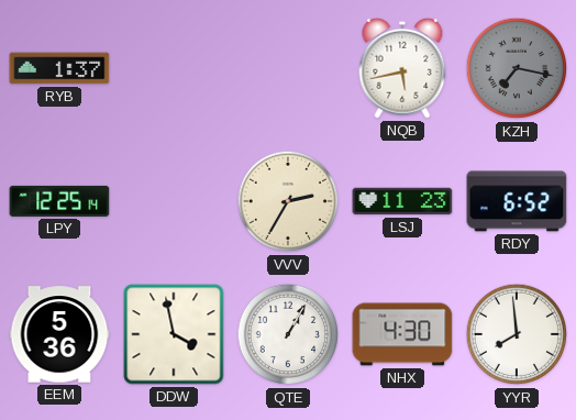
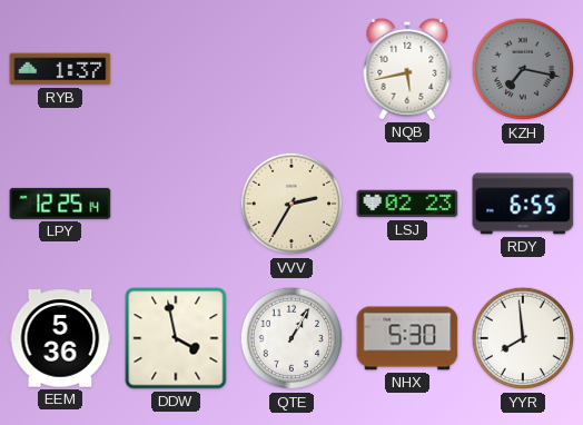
LSJ: 11:23 -> 02:23
RDY: 6:52 -> 6:55
NHX: 4:30 -> 5:30
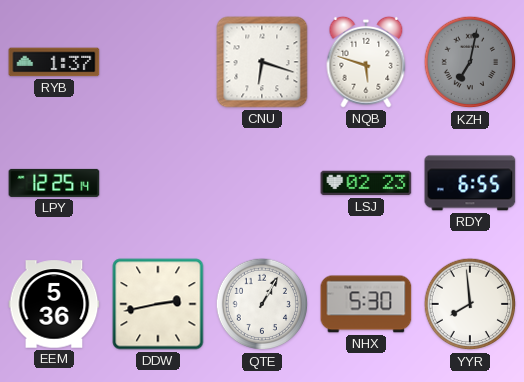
CNU: none -> 6:18
NQB: 5:43 -> 5:48
KZH: 7:17 -> 7:02
VVV: 2:35 -> none
DDW: 3:58 -> 2:43
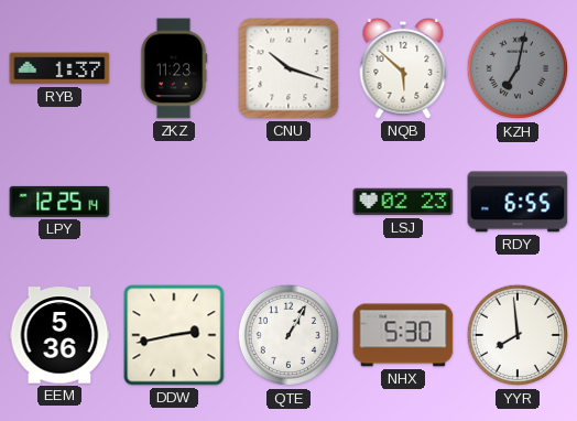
ZKZ: none -> 11:23
CNU: 6:18 -> 10:18
NQB: 5:48 -> 5:52
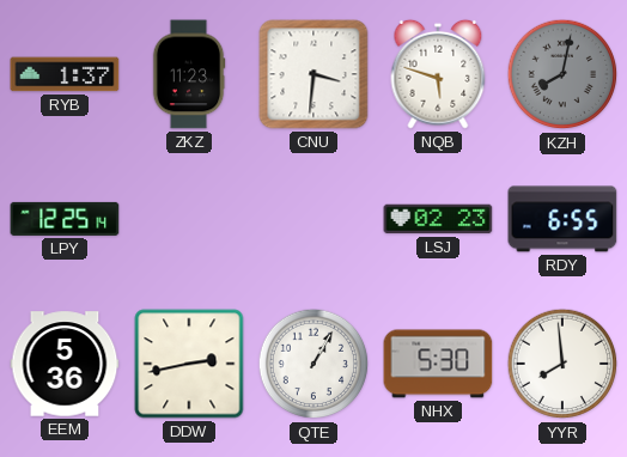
CNU: 10:18 -> 3:31
NQB: 5:52 -> 5:48
KZH: 7:02 -> 8:02
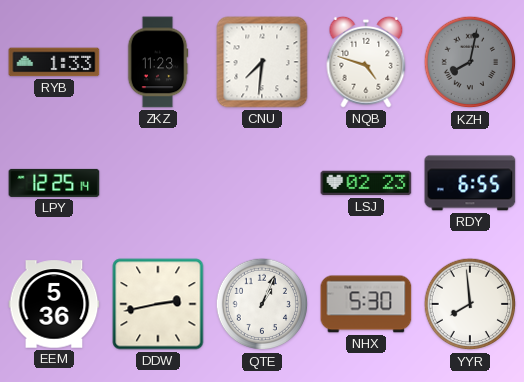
RYB: 1:37 -> 1:33
CNU: 3:31 -> 7:31
NQB: 5:48 -> 4:48
QTE: 1:05 -> 1:04
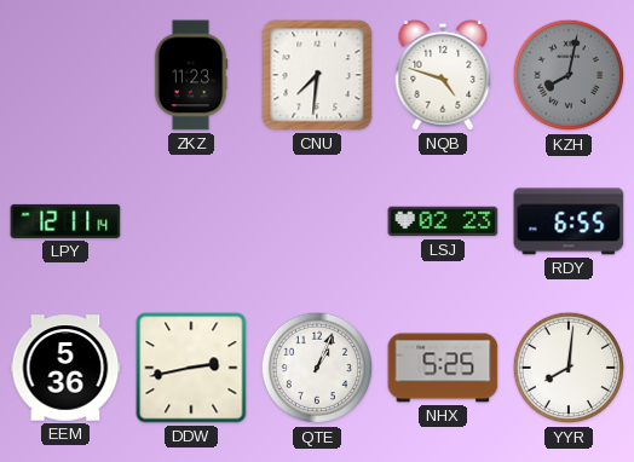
RYB: 1:33 -> none
LPY: 12:25 -> 12:11
NHX: 5:30 -> 5:25
YYR: 7:59 -> 8:01
